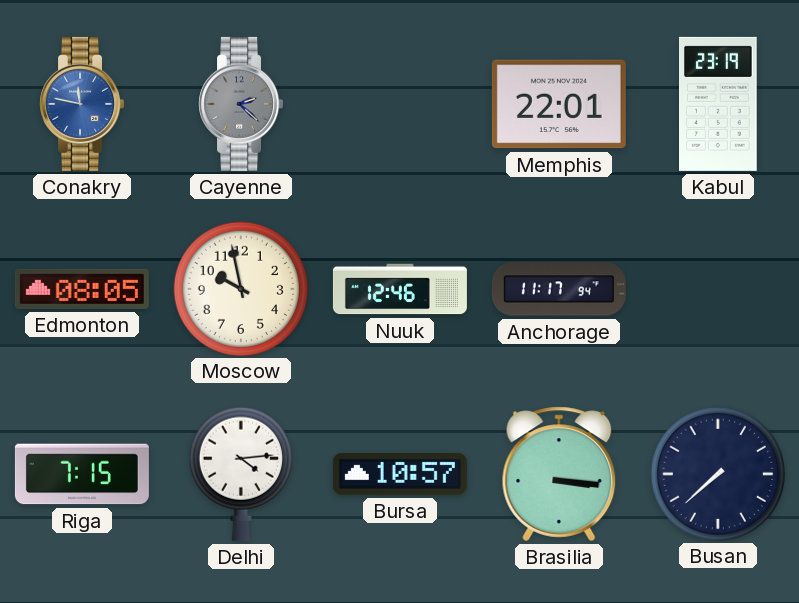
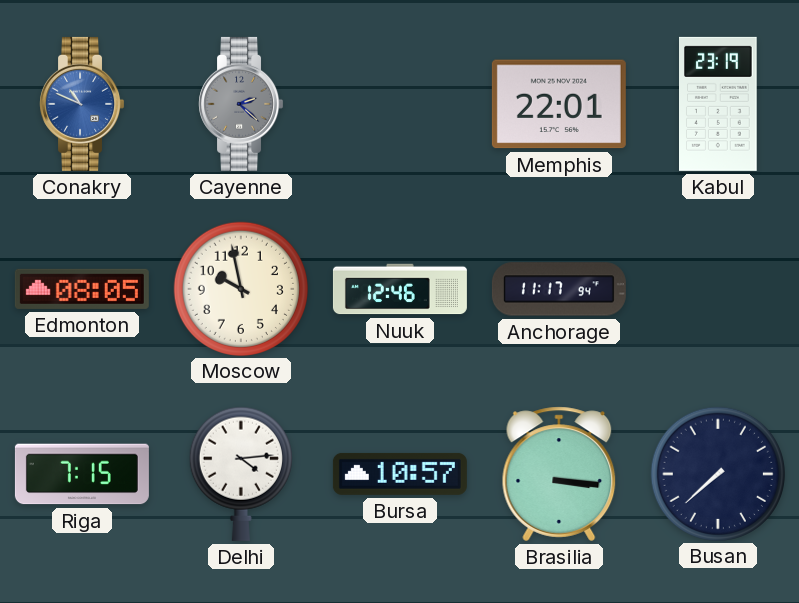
Conakry: 11:47 -> 10:49
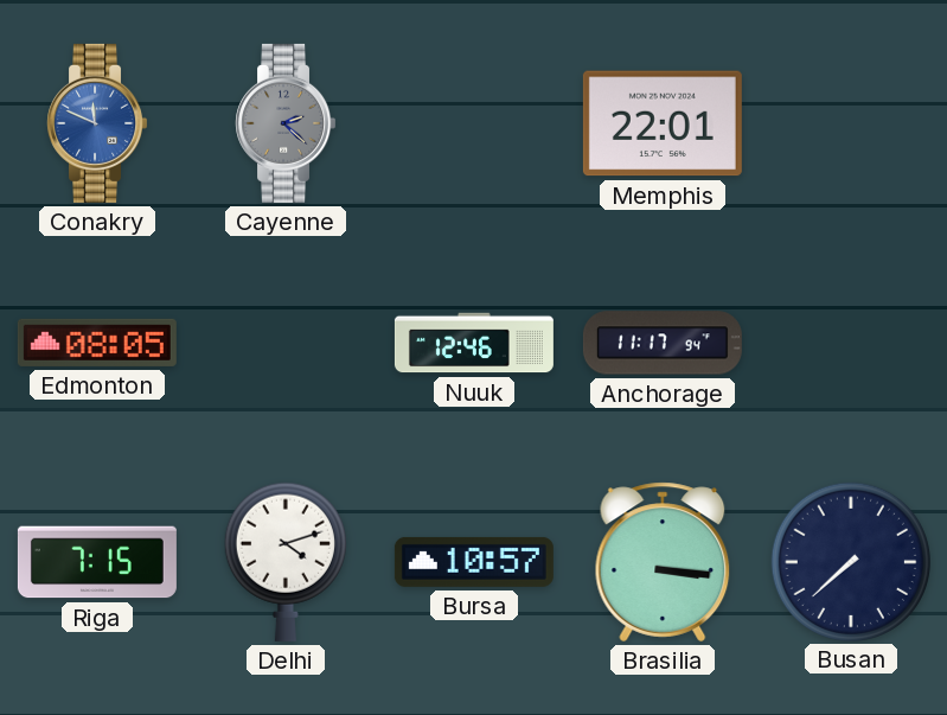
Conakry: 10:49 -> 11:49
Kabul: 23:19 -> none
Moscow: 9:58 -> none
Delhi: 4:14 -> 4:12
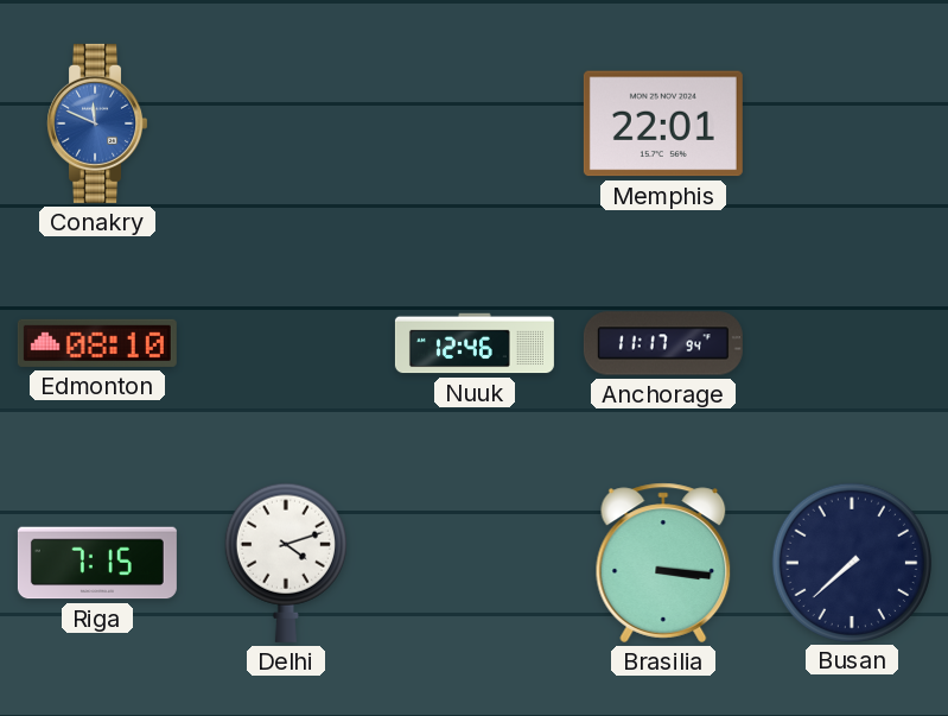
Cayenne: 2:22 -> none
Edmonton: 08:05 -> 08:10
Bursa: 10:57 -> none
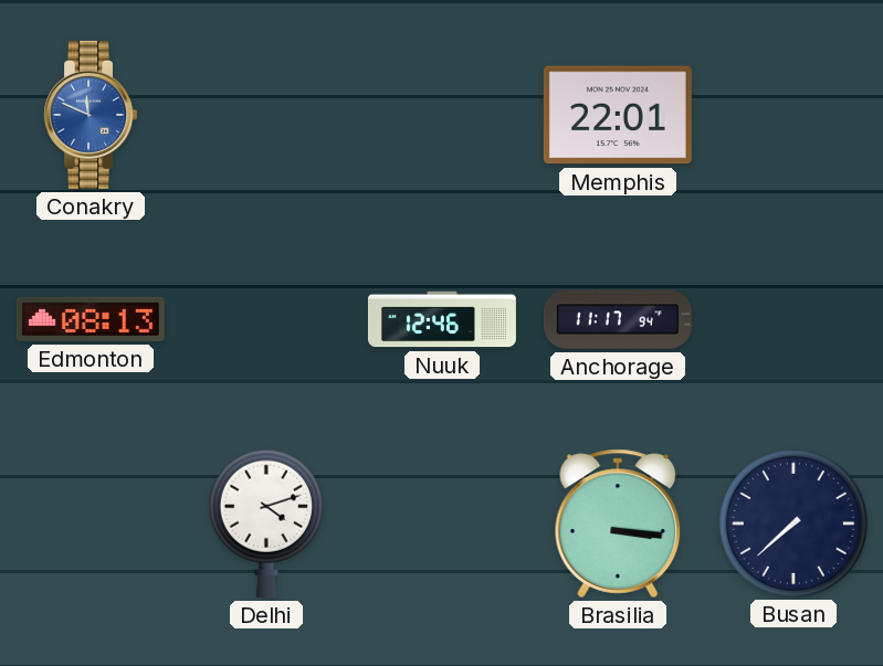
Edmonton: 08:10 -> 08:13
Riga: 7:15 -> none
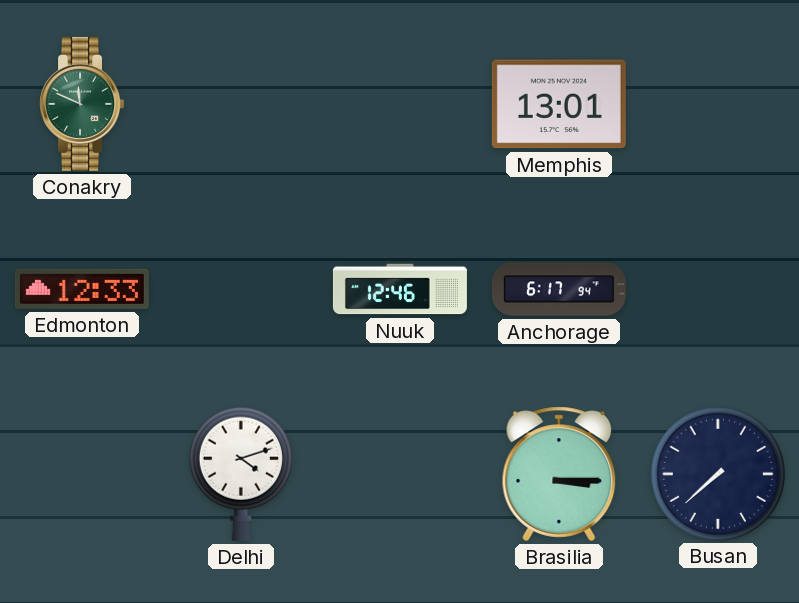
Conakry dial: blue -> green
Memphis: 22:01 -> 13:01
Edmonton: 08:13 -> 12:33
Anchorage: 11:17 -> 6:17
Brasilia: 3:16 -> 3:15
